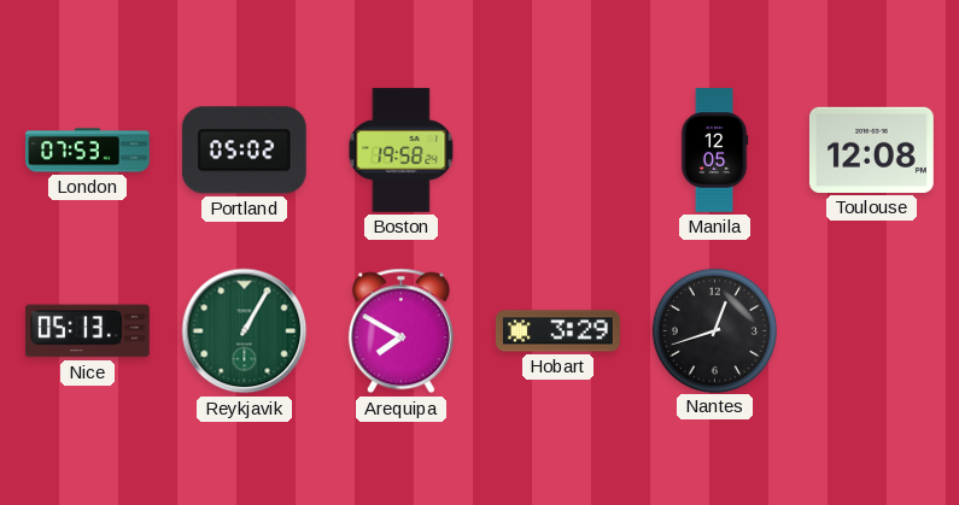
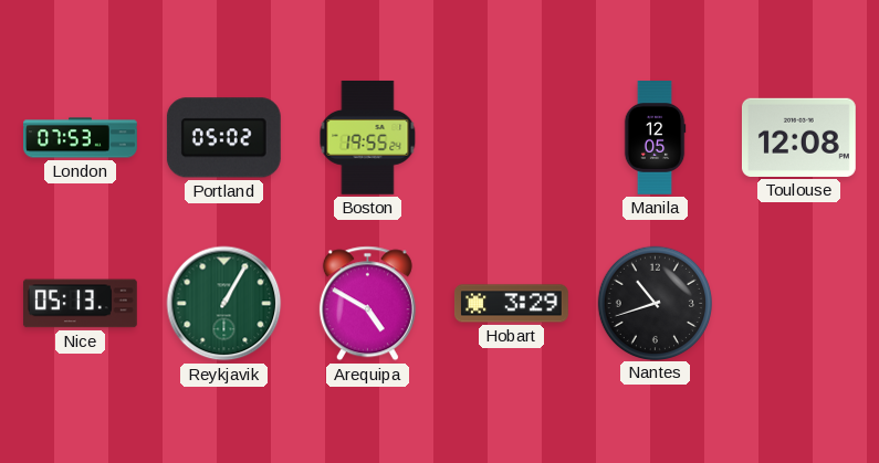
Boston: 19:58 -> 19:55
Arequipa: 7:50 -> 4:50
Nantes: 12:42 -> 10:42
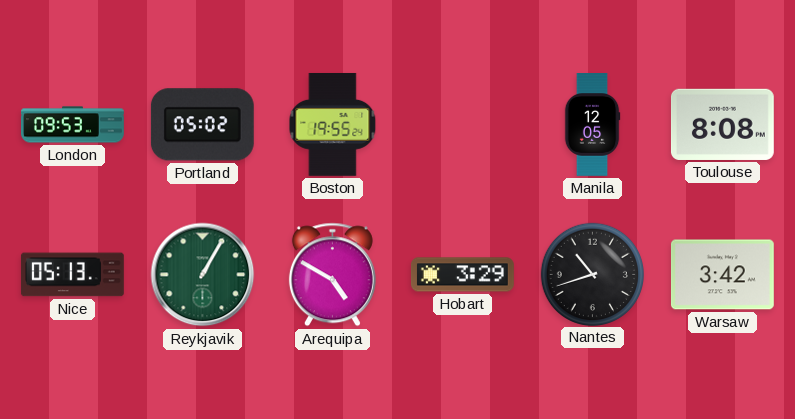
London: 07:53 -> 09:53
Toulouse: 12:08 -> 8:08
Warsaw: none -> 3:42
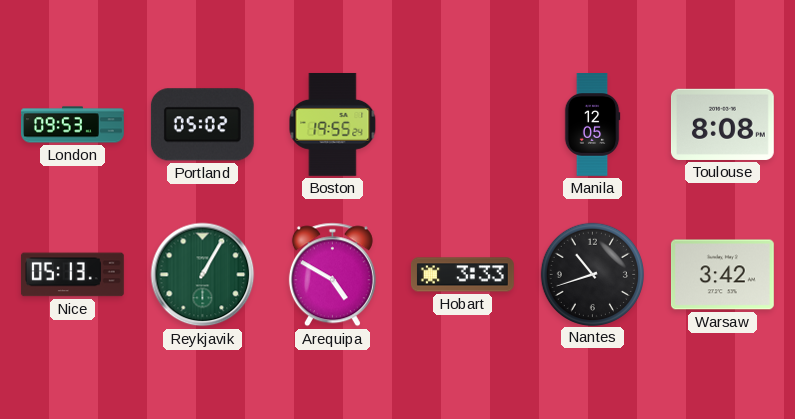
Hobart: 3:29 -> 3:33
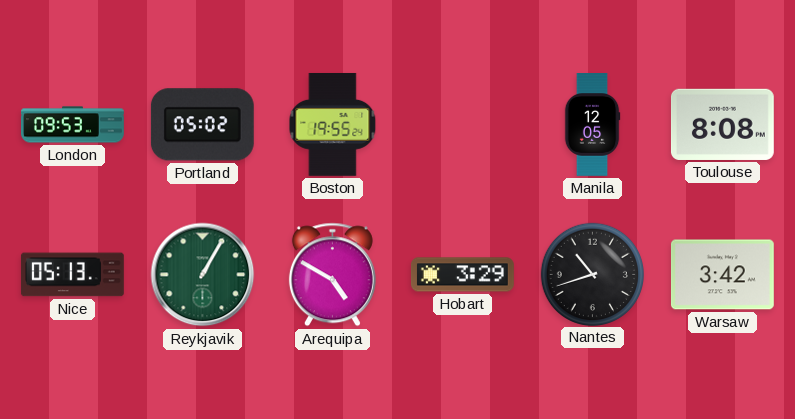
Hobart: 3:33 -> 3:29
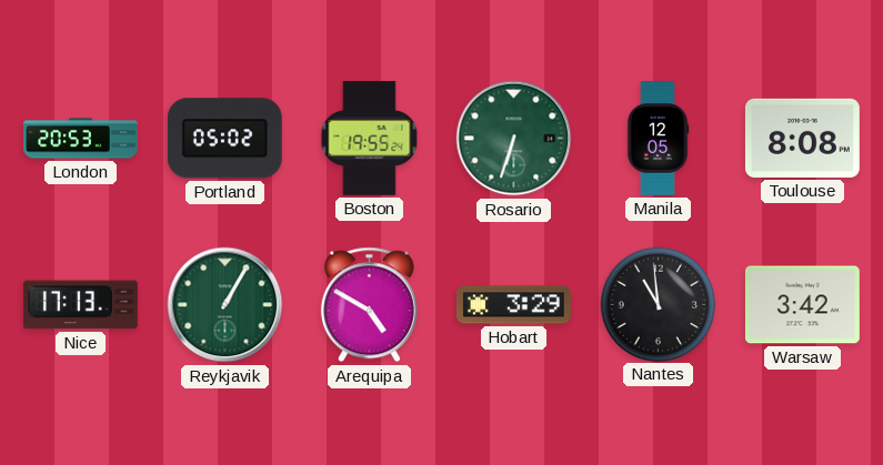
London: 09:53 -> 20:53
Rosario: none -> 6:33
Nice: 05:13 -> 17:13
Nantes: 10:42 -> 10:59
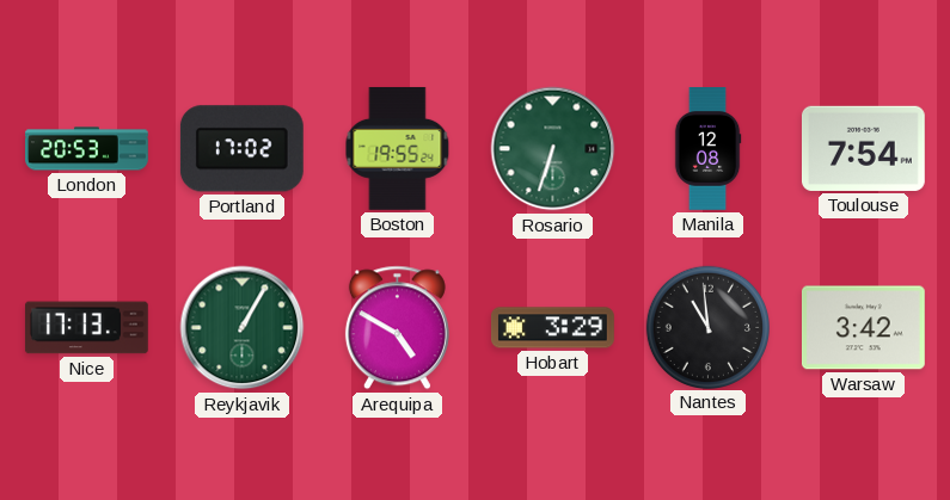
Portland: 05:02 -> 17:02
Manila: 12:05 -> 12:08
Toulouse: 8:08 -> 7:54
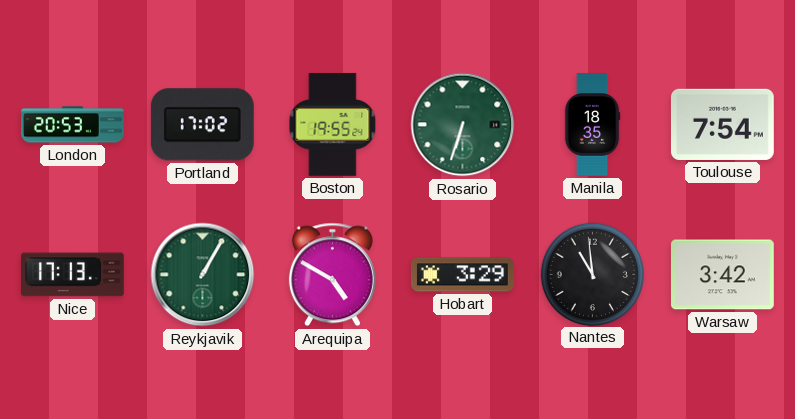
Manila: 12:08 -> 18:35
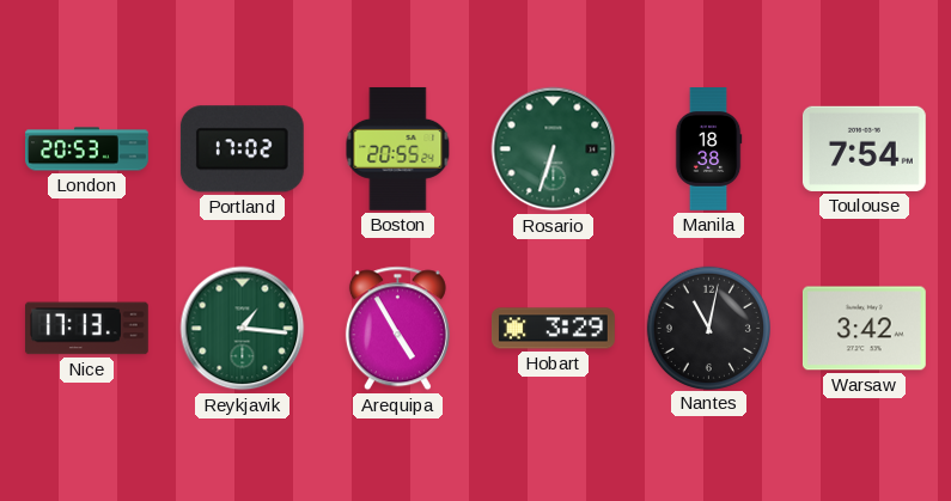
Boston: 19:55 -> 20:55
Manila: 18:35 -> 18:38
Reykjavik: 1:05 -> 1:16
Arequipa: 4:50 -> 4:55
Nantes: 10:59 -> 11:02
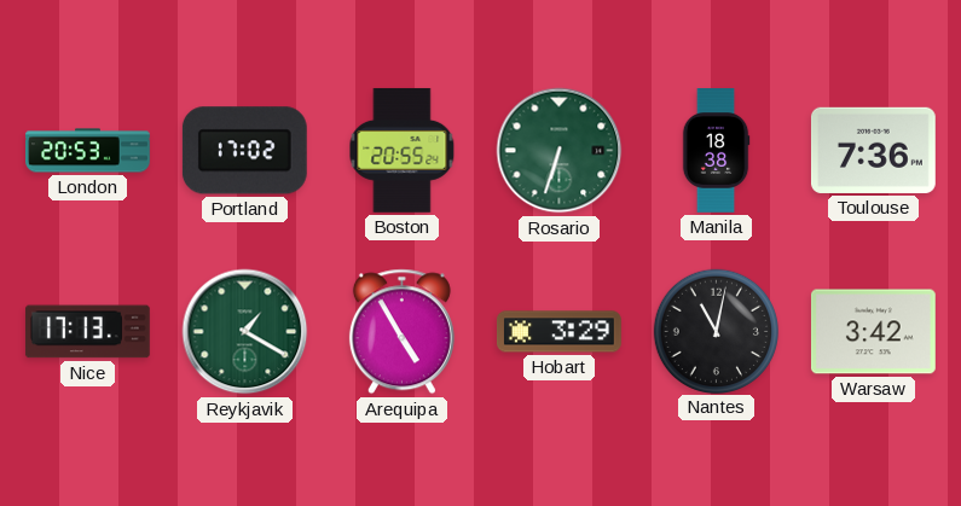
Toulouse: 7:54 -> 7:36
Reykjavik: 1:16 -> 1:20
